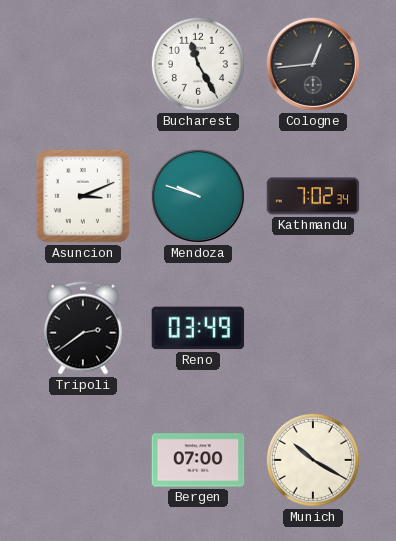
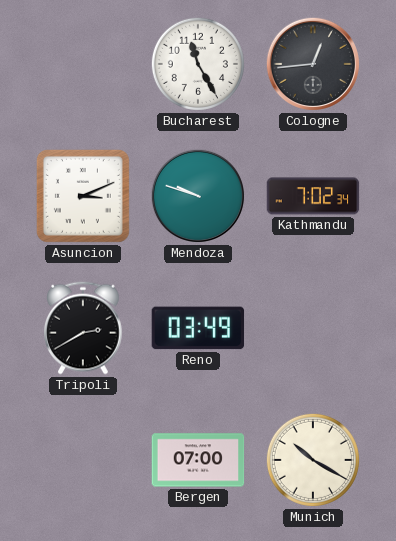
Tripoli: 2:39 -> 2:40
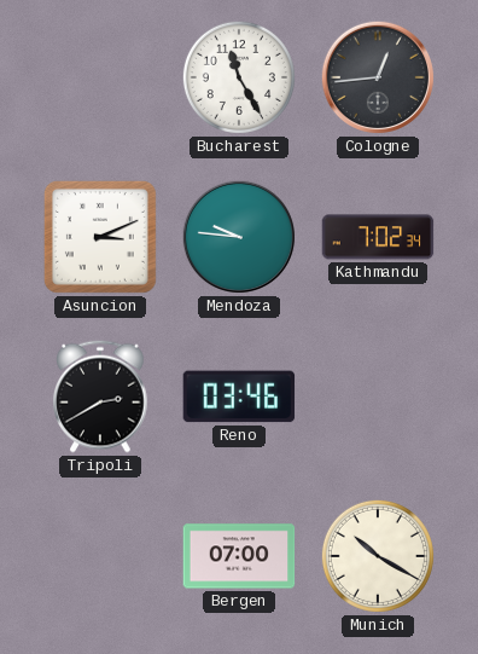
Mendoza: 9:48 -> 9:46
Reno: 03:49 -> 03:46
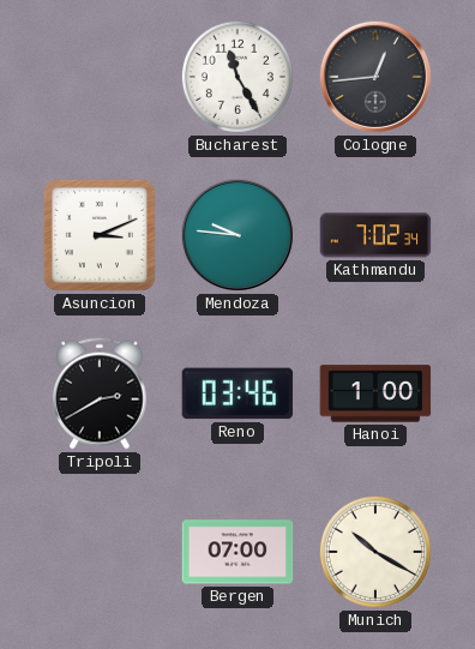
Hanoi: none -> 1:00
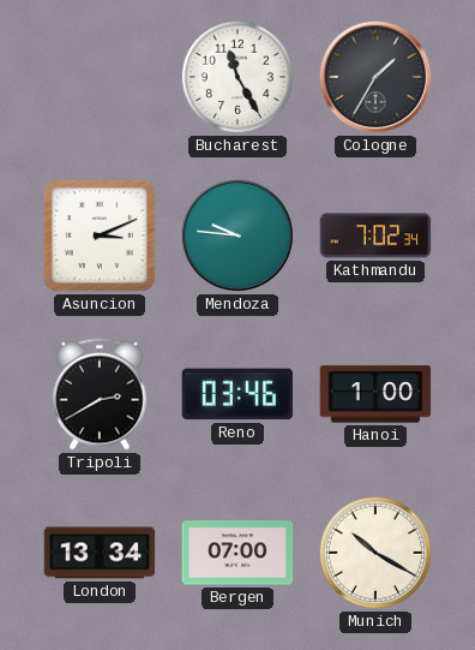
Cologne: 12:44 -> 1:35
London: none -> 13:34
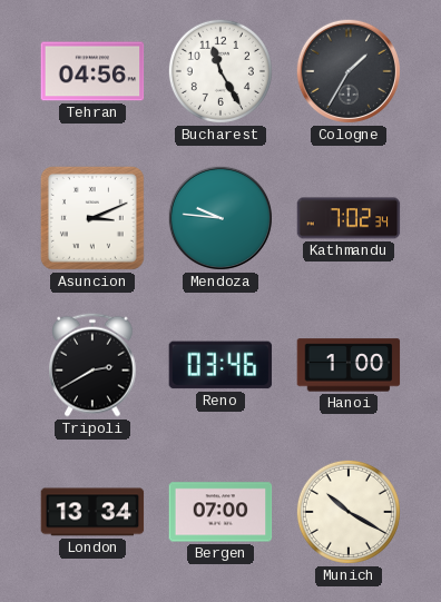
Tehran: none -> 04:56
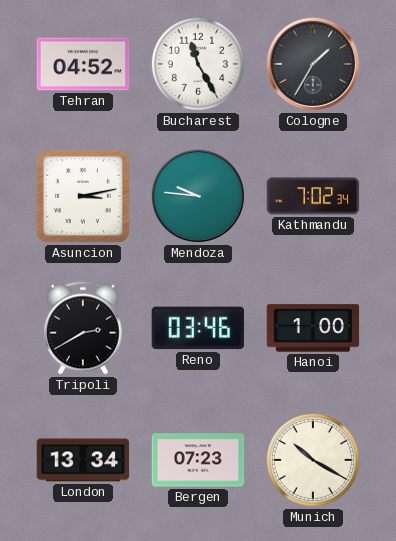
Tehran: 04:56 -> 04:52
Asuncion: 3:11 -> 3:13
Bergen: 07:00 -> 07:23
